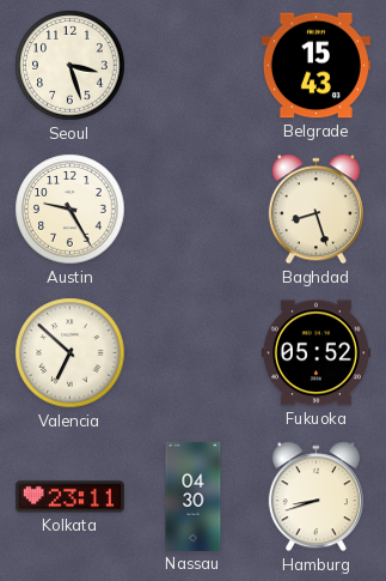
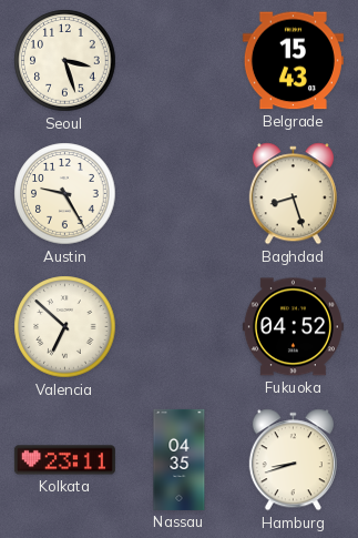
Fukuoka: 05:52 -> 04:52
Nassau: 04:30 -> 04:35
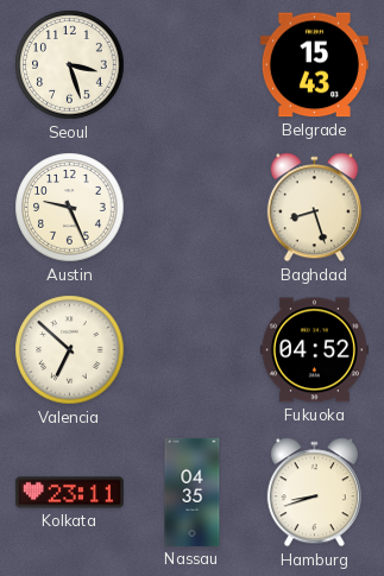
Austin: 9:25 -> 9:26
